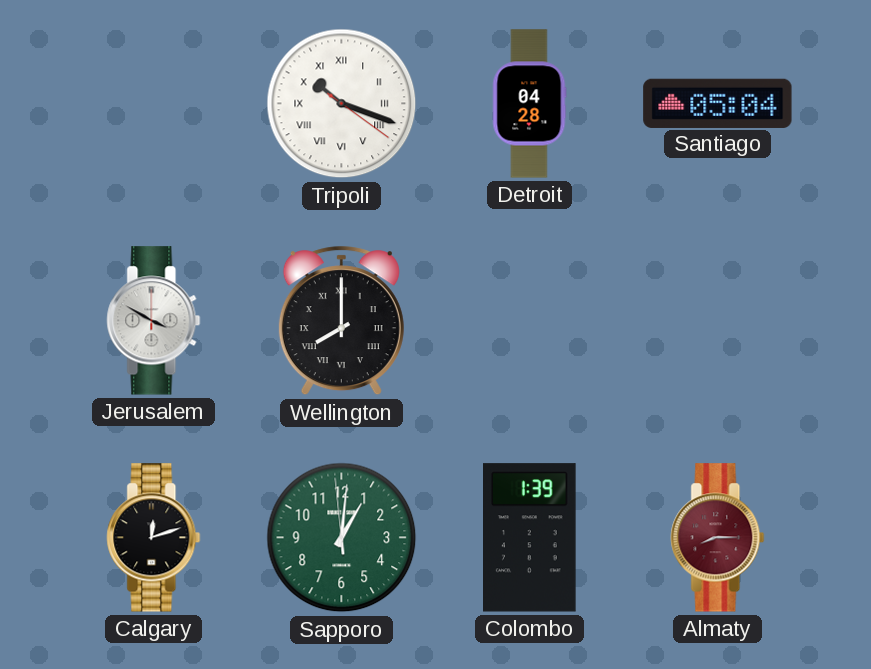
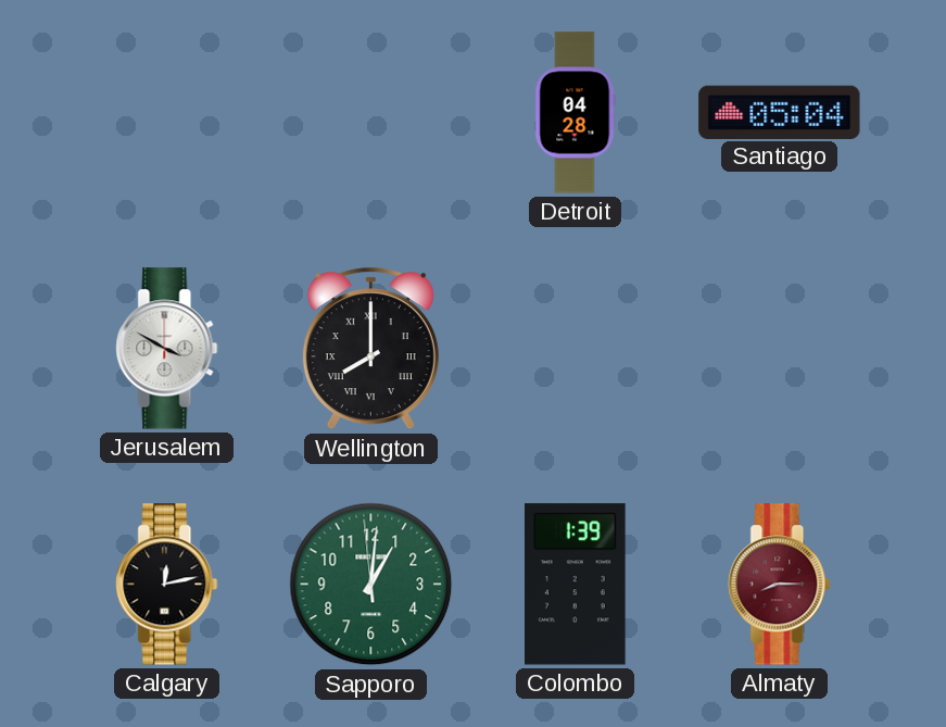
Tripoli: 10:18 -> none
Calgary: 12:12 -> 12:13
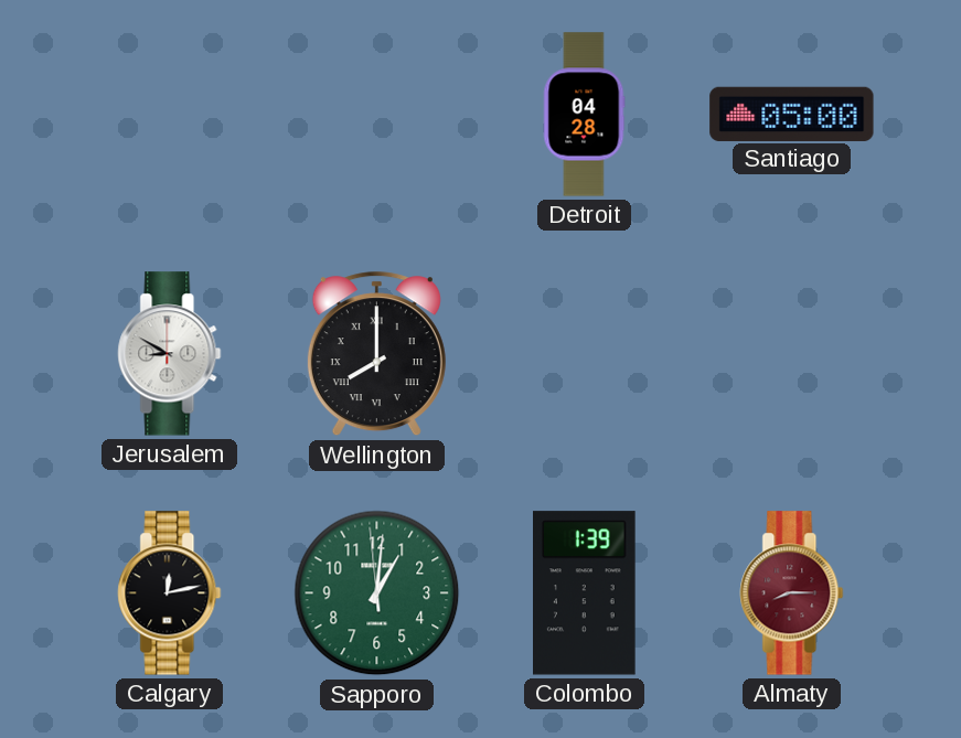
Santiago: 05:04 -> 05:00
Jerusalem: 3:50 -> 8:50
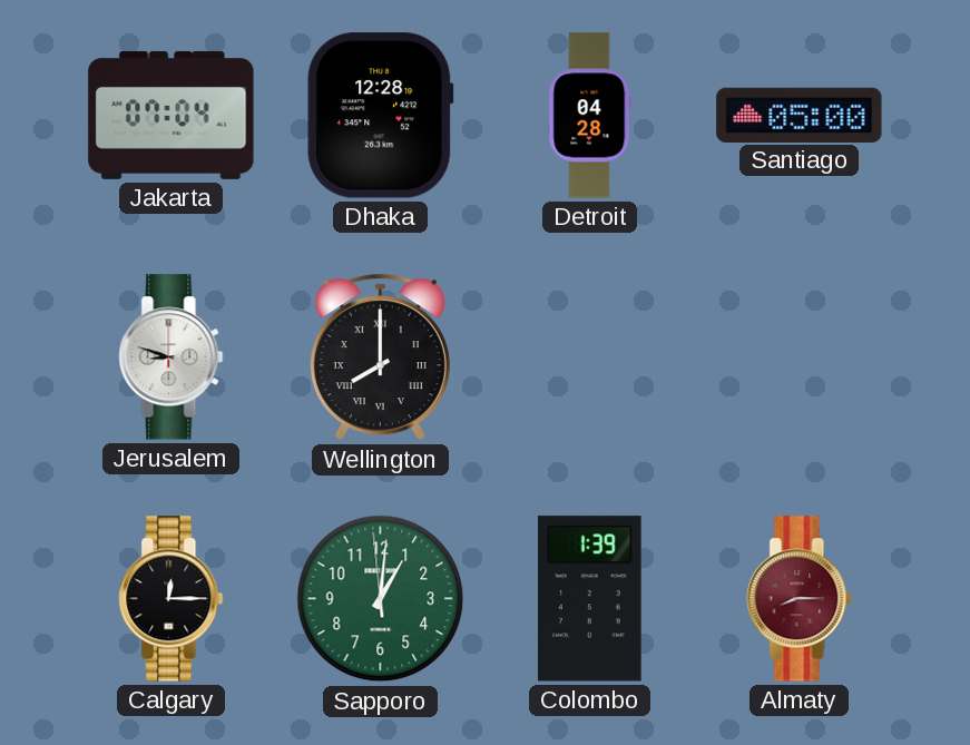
Jakarta: none -> 07:04
Dhaka: none -> 12:28
Jerusalem: 8:50 -> 8:48
Calgary: 12:13 -> 12:15
